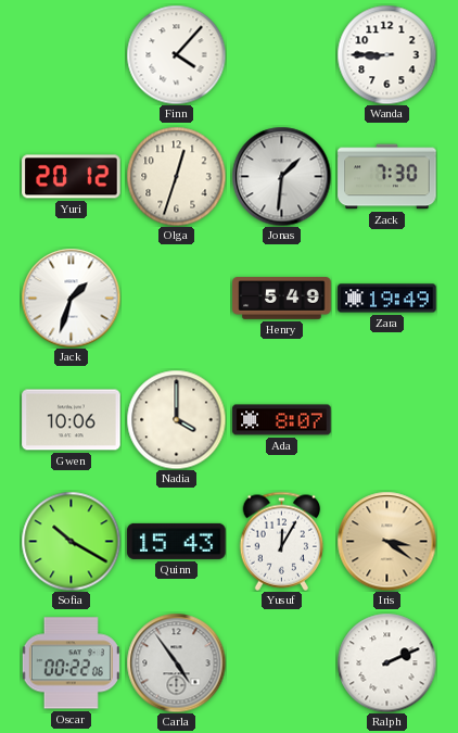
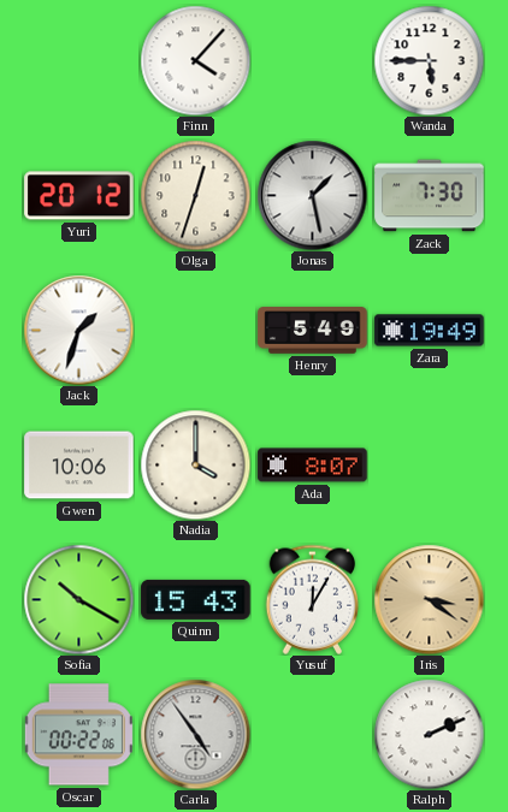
Wanda: 8:45 -> 5:45
Jonas: 1:31 -> 1:28
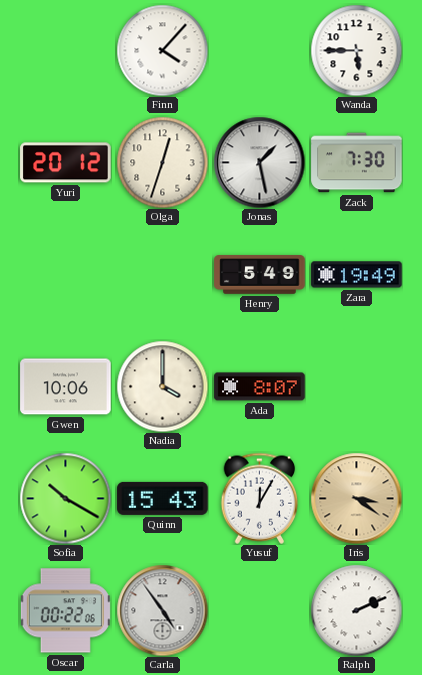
Jack: 1:33 -> none
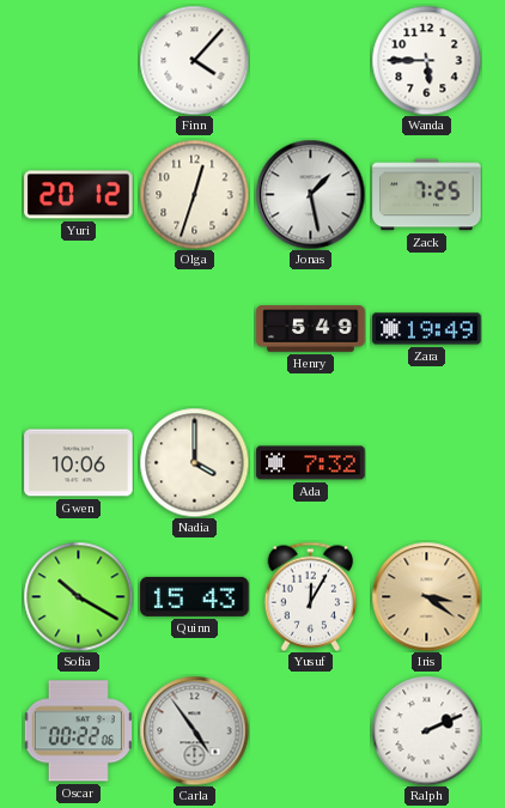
Zack: 7:30 -> 7:25
Ada: 8:07 -> 7:32
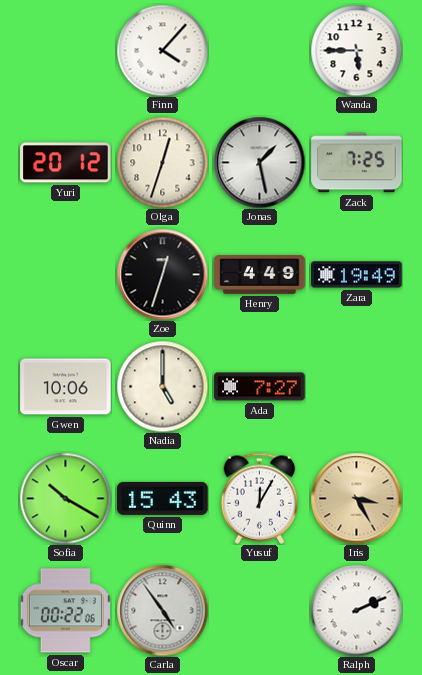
Zoe: none -> 12:33
Henry: 5:49 -> 4:49
Nadia: 4:00 -> 5:00
Ada: 7:32 -> 7:27
Iris: 3:21 -> 3:25
